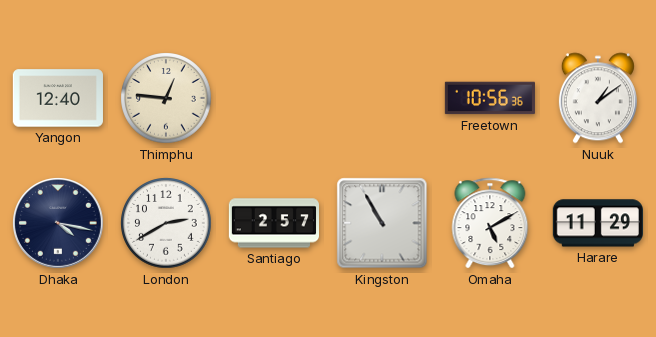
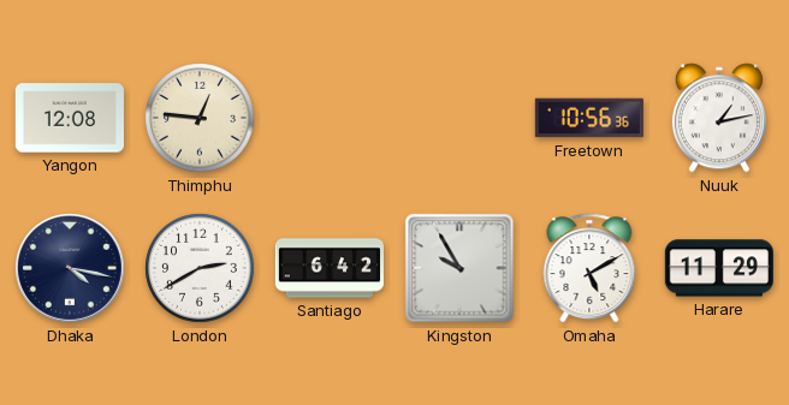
Yangon: 12:40 -> 12:08
Nuuk: 1:09 -> 1:13
Santiago: 2:57 -> 6:42
Kingston: 10:55 -> 9:55
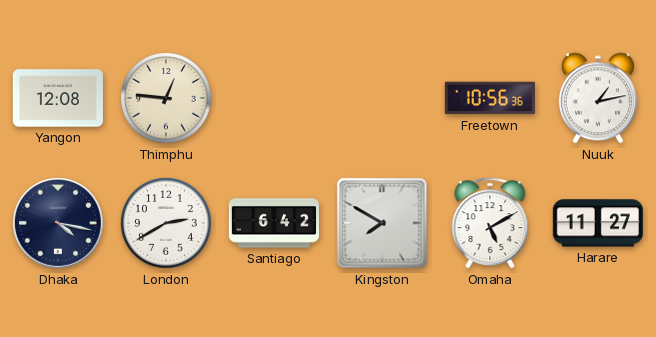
Kingston: 9:55 -> 7:50
Harare: 11:29 -> 11:27
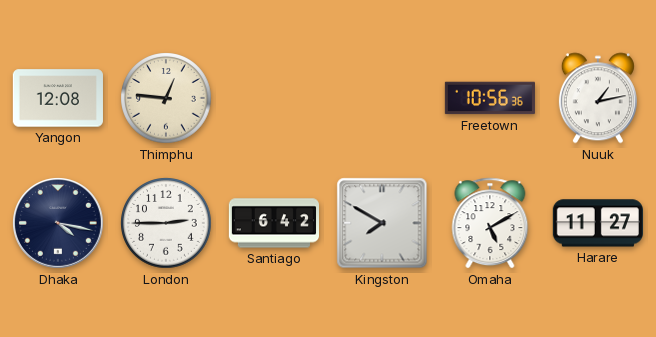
London: 2:40 -> 2:45
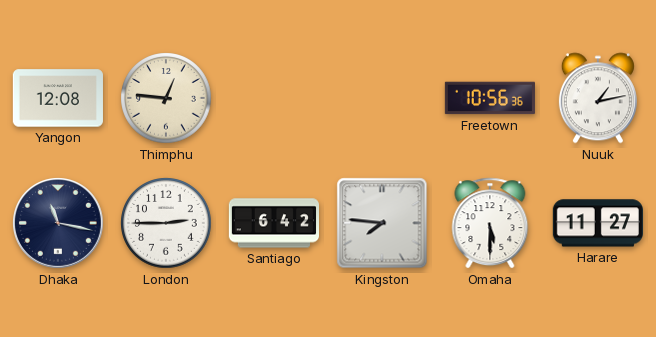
Dhaka: 4:17 -> 11:17
Kingston: 7:50 -> 7:46
Omaha: 5:10 -> 5:30
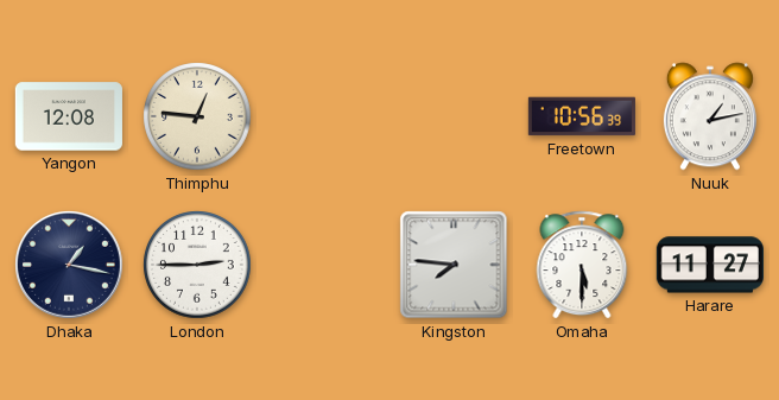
Freetown: 10:56:36 -> 10:56:39
Dhaka: 11:17 -> 1:17
Santiago: 6:42 -> none
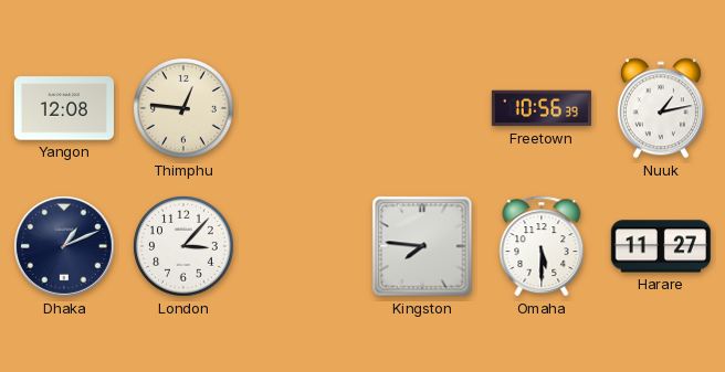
Dhaka: 1:17 -> 1:11
London: 2:45 -> 3:07
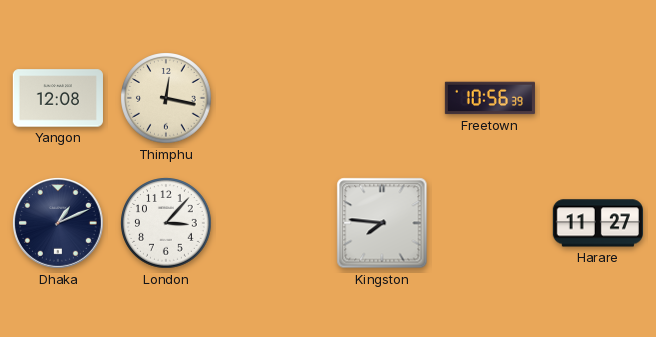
Thimphu: 12:46 -> 12:17
Nuuk: 1:13 -> none
Omaha: 5:30 -> none
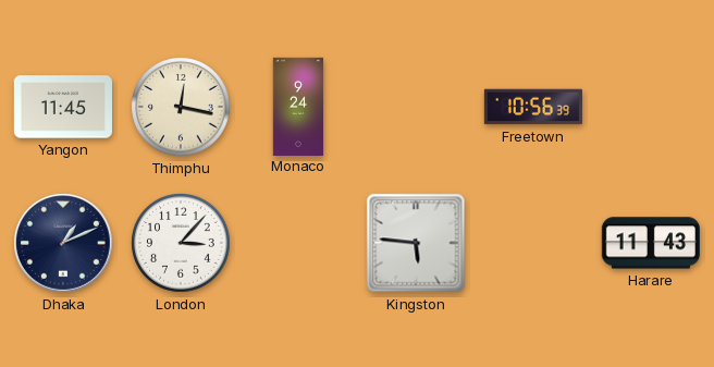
Yangon: 12:08 -> 11:45
Monaco: none -> 9:24
Kingston: 7:46 -> 5:46
Harare: 11:27 -> 11:43
